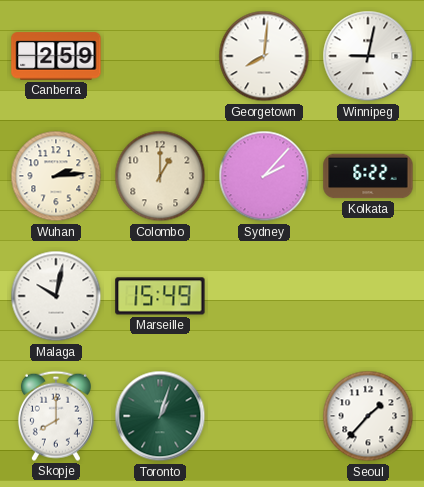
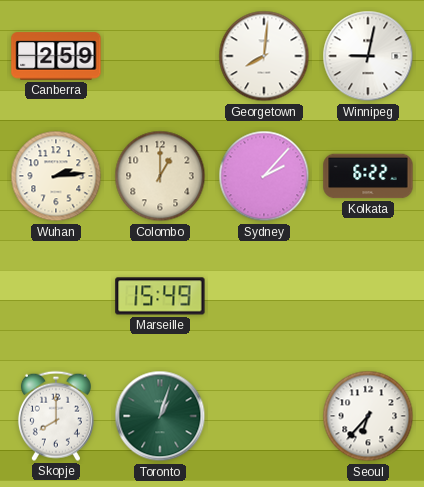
Malaga: 10:02 -> none
Seoul: 1:37 -> 6:37
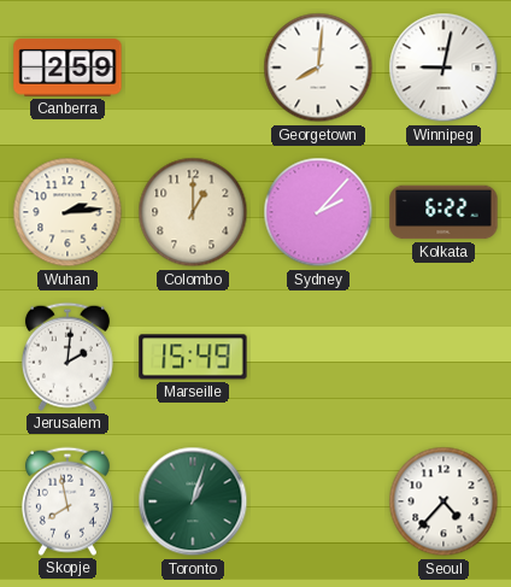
Jerusalem: none -> 2:01
Skopje: 8:00 -> 7:58
Seoul: 6:37 -> 4:37
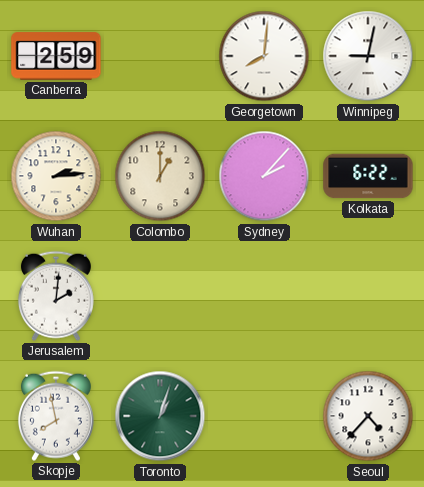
Marseille: 15:49 -> none
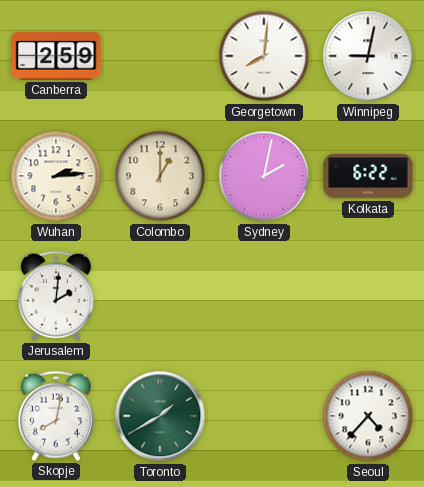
Sydney: 2:07 -> 2:02
Skopje: 7:58 -> 8:02
Toronto: 1:03 -> 1:40
